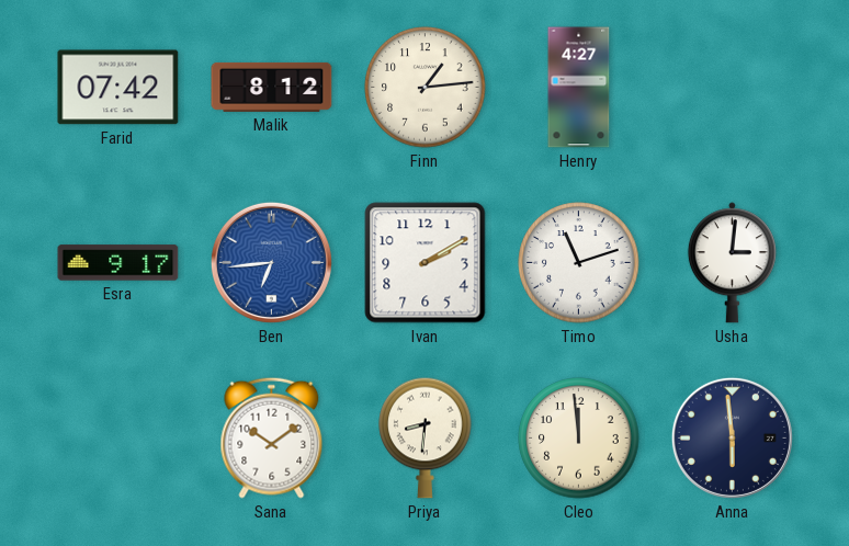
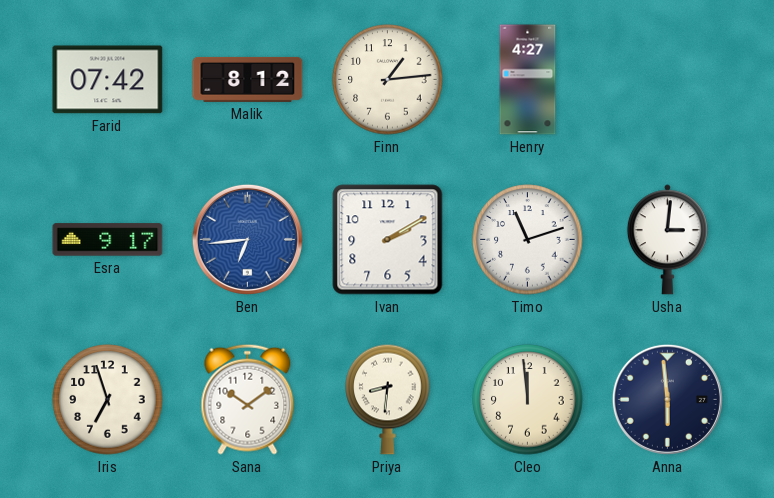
Iris: none -> 6:57
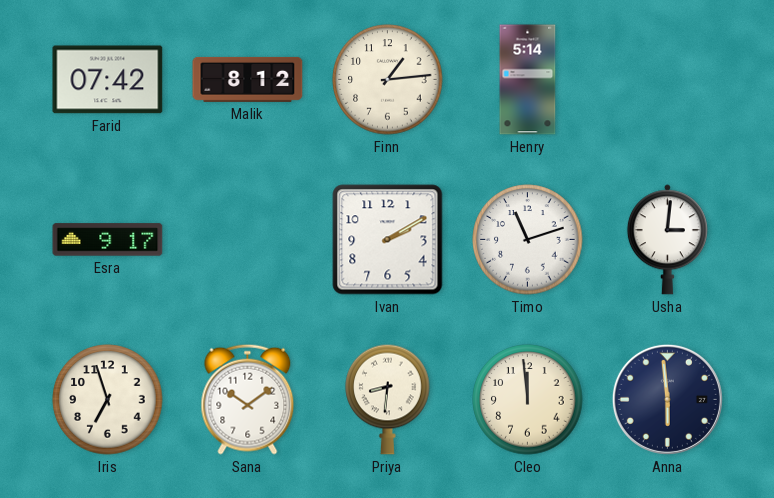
Henry: 4:27 -> 5:14
Ben: 6:44 -> none
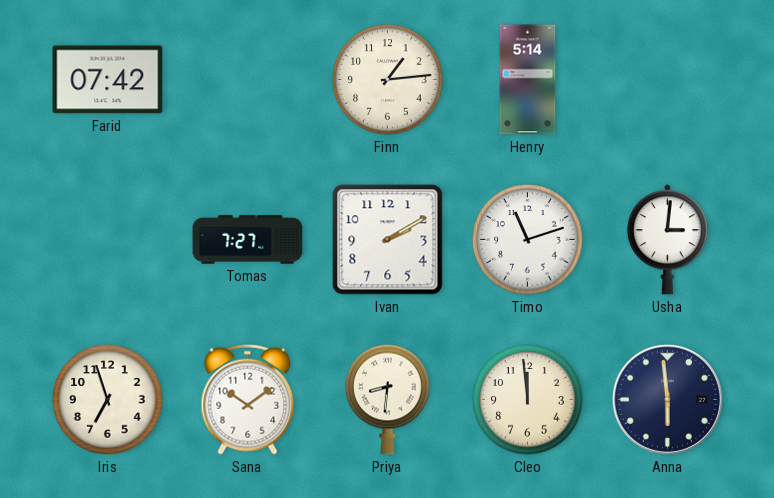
Malik: 8:12 -> none
Esra: 9:17 -> none
Tomas: none -> 7:27
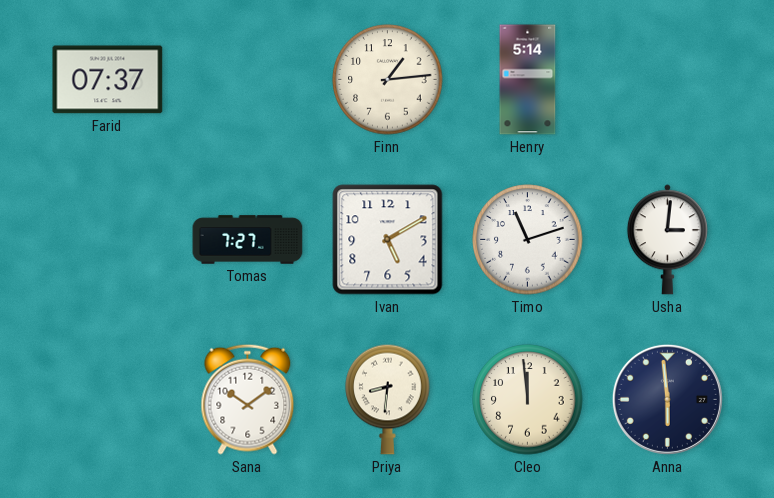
Farid: 07:42 -> 07:37
Ivan: 2:10 -> 5:10
Iris: 6:57 -> none
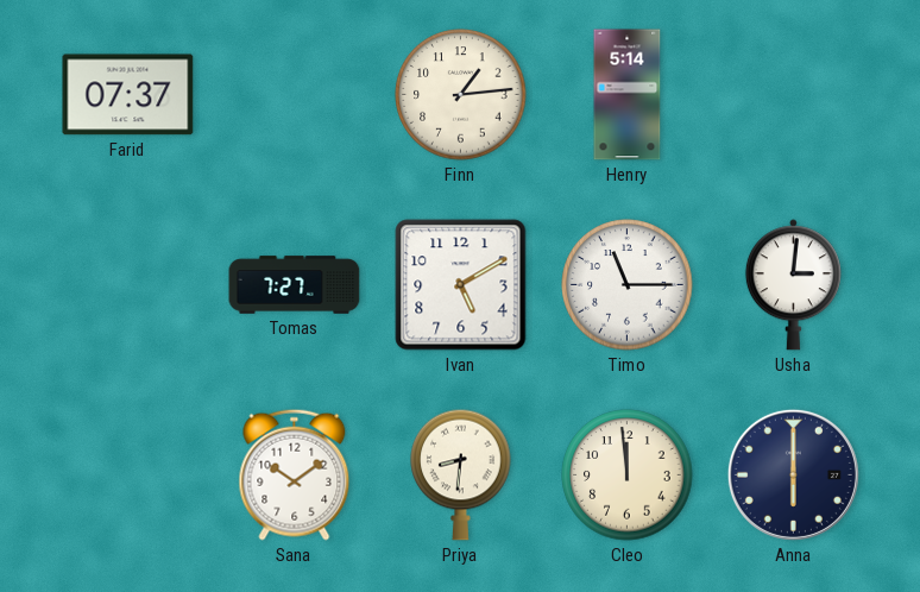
Timo: 11:12 -> 11:15
Anna: 5:59 -> 6:00
